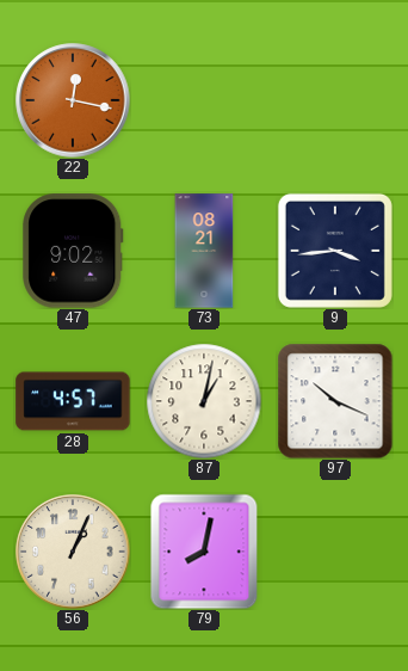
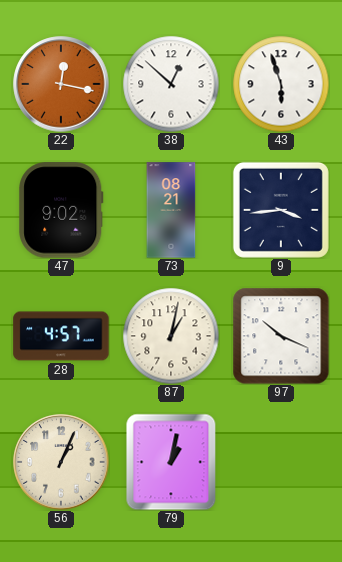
38: none -> 12:52
43: none -> 5:57
79: 8:02 -> 1:02
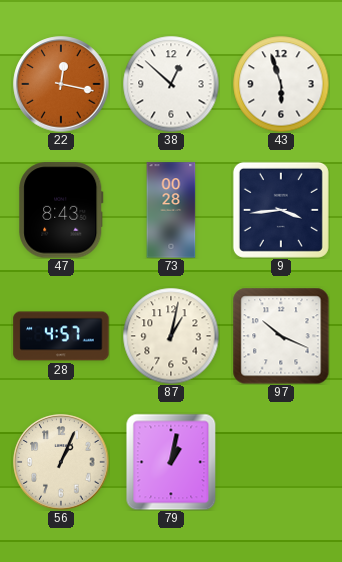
47: 9:02 -> 8:43
73: 08:21 -> 00:28
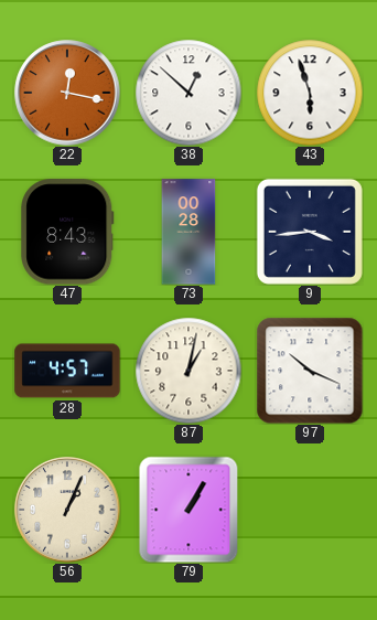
79: 1:02 -> 1:05
